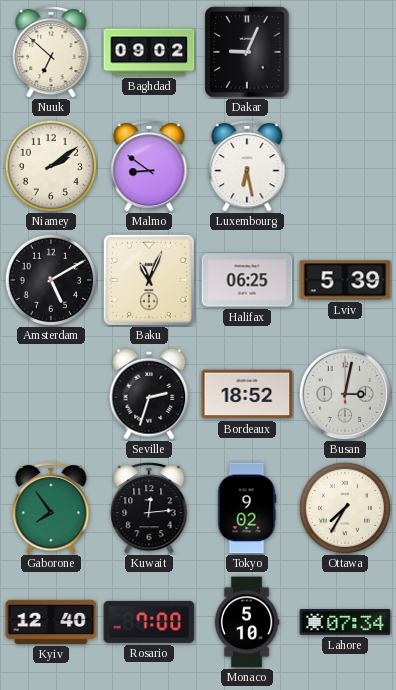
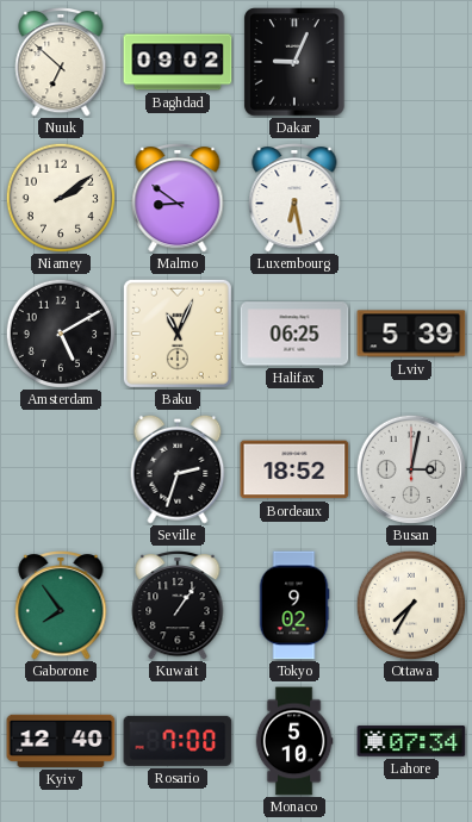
Kuwait: 12:14 -> 1:06
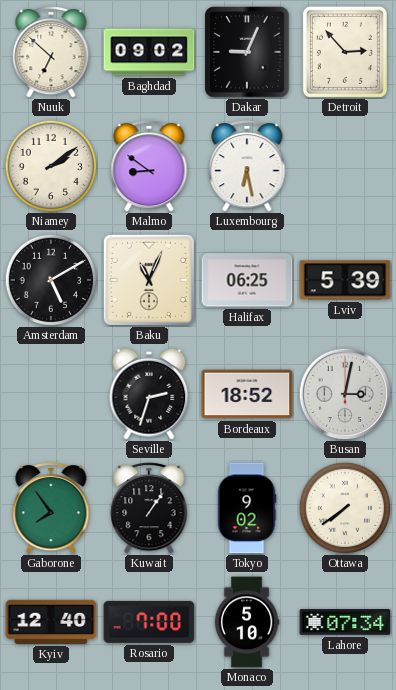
Detroit: none -> 2:53
Ottawa: 7:35 -> 7:39
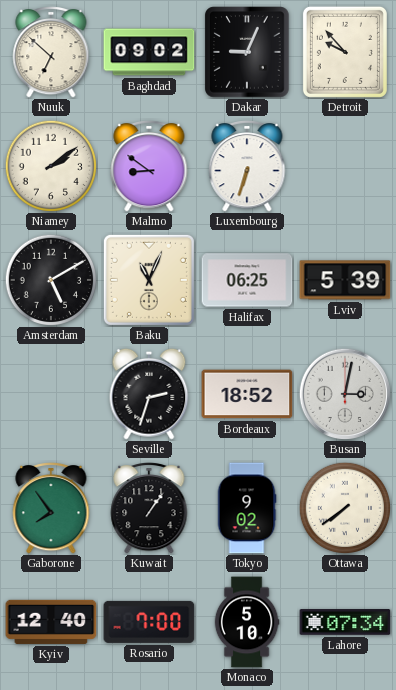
Detroit: 2:53 -> 9:53
Luxembourg: 6:28 -> 6:33
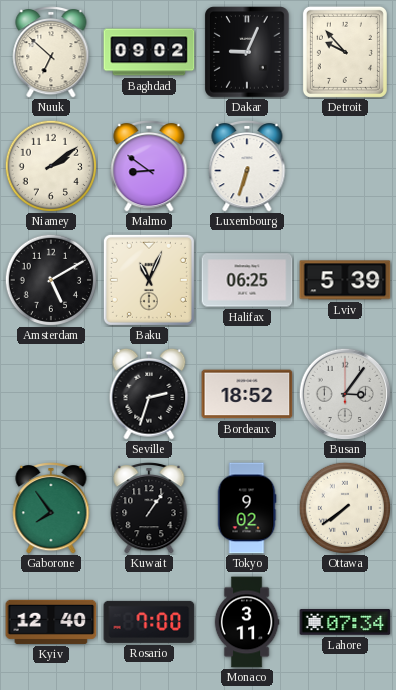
Busan: 3:02 -> 3:06
Monaco: 5:10 -> 3:11
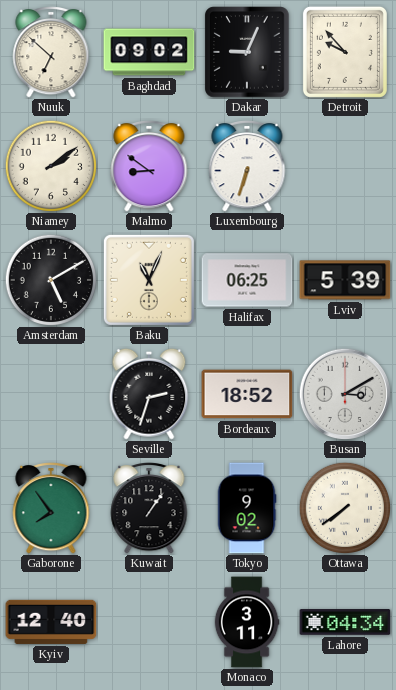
Busan: 3:06 -> 3:10
Rosario: 7:00 -> none
Lahore: 07:34 -> 04:34
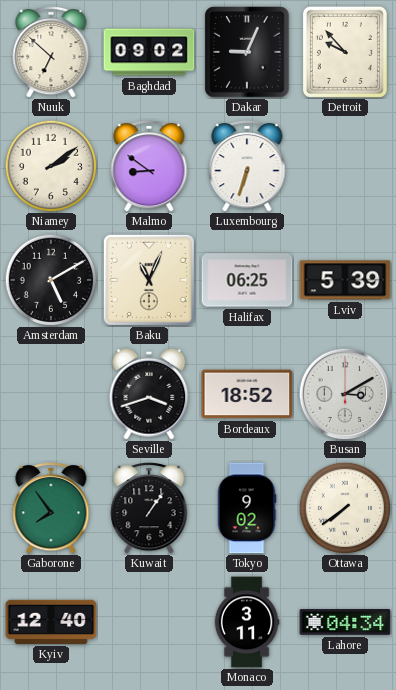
Seville: 2:33 -> 3:42
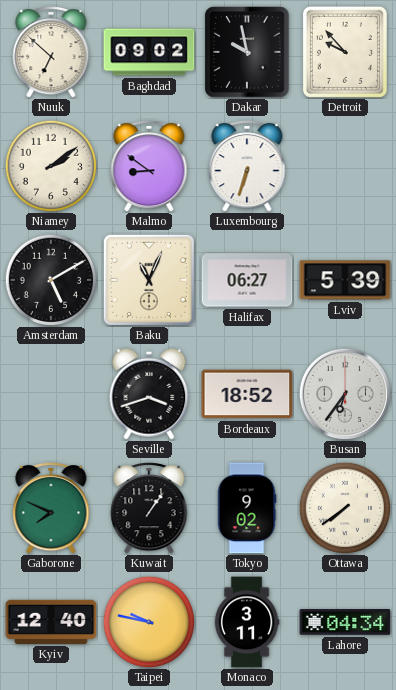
Dakar: 9:04 -> 9:58
Halifax: 06:25 -> 06:27
Busan: 3:10 -> 6:36
Gaborone: 7:54 -> 7:49
Taipei: none -> 9:47
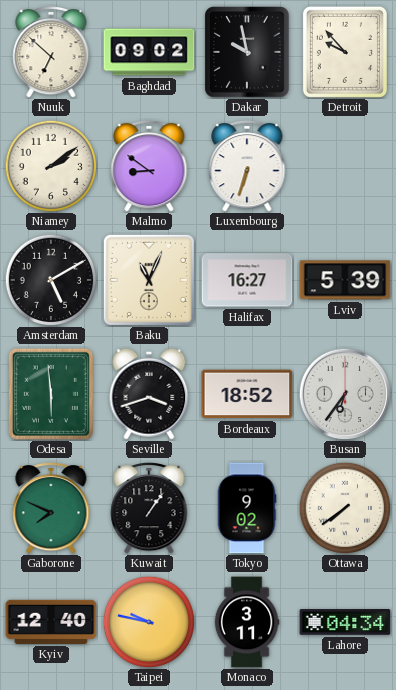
Halifax: 06:27 -> 16:27
Odesa: none -> 5:59
